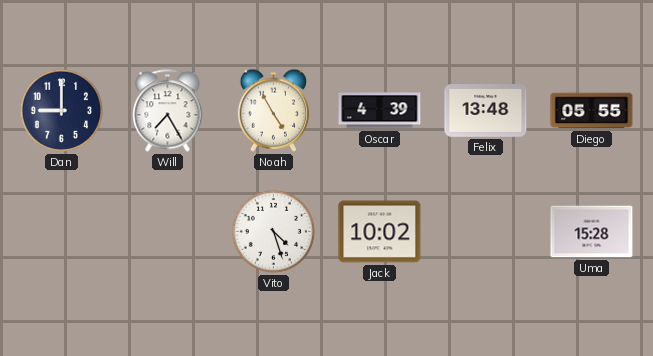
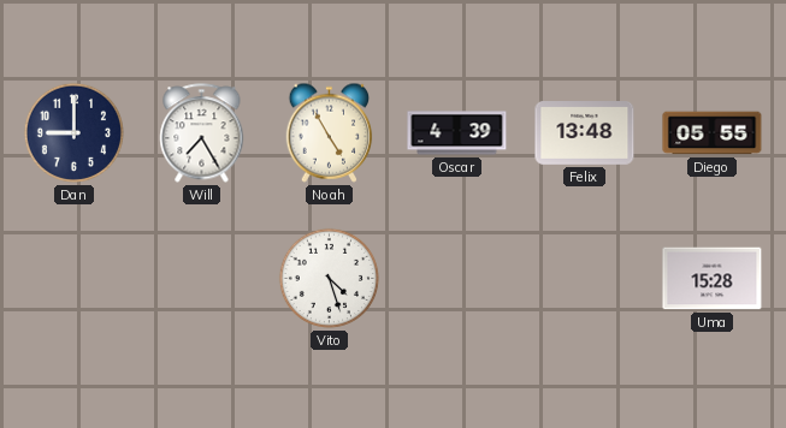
Jack: 10:02 -> none
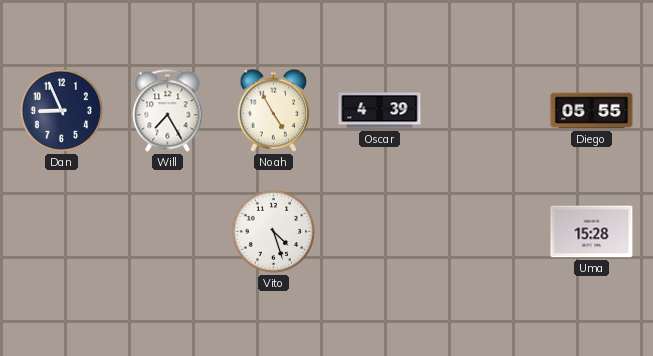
Dan: 9:00 -> 8:56
Felix: 13:48 -> none
